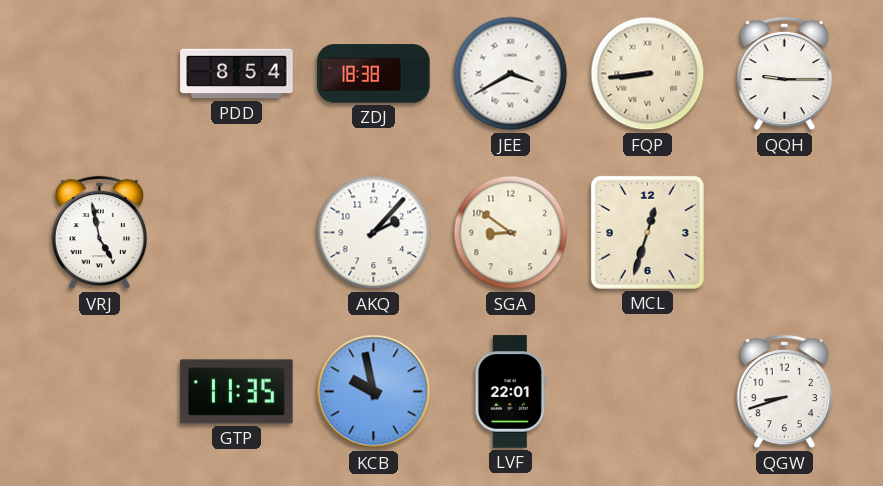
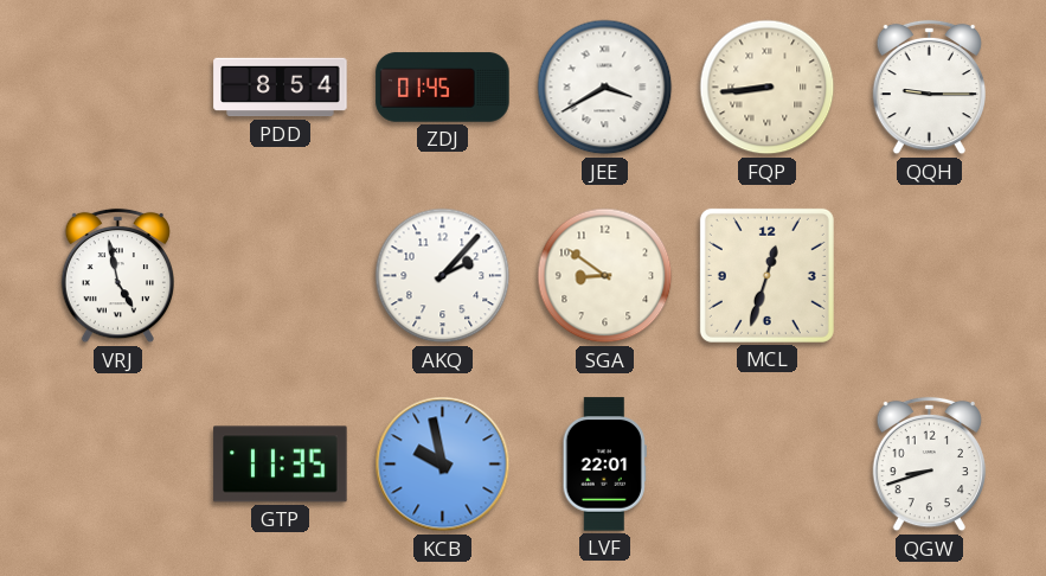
ZDJ: 18:38 -> 01:45
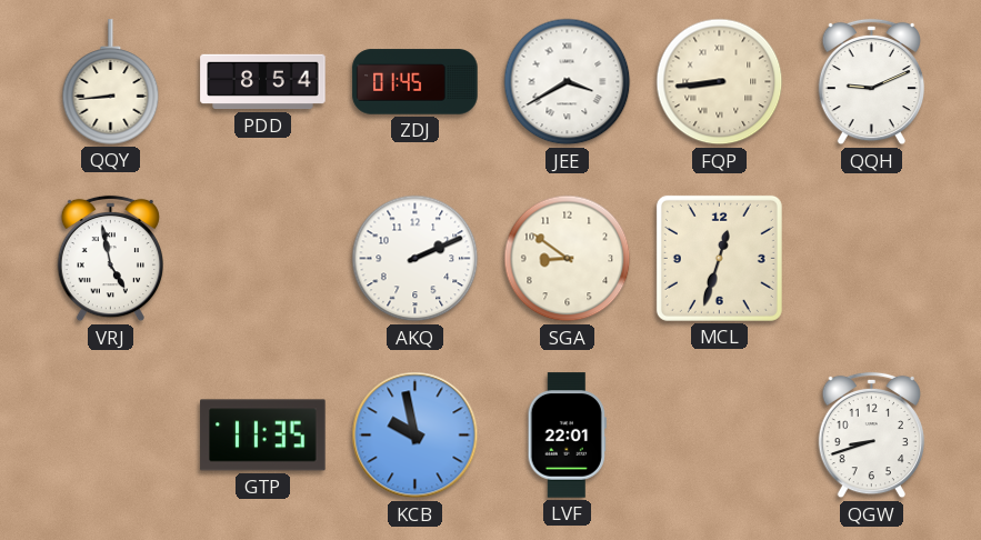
QQY: none -> 8:44
QQH: 9:15 -> 9:11
AKQ: 2:07 -> 2:11
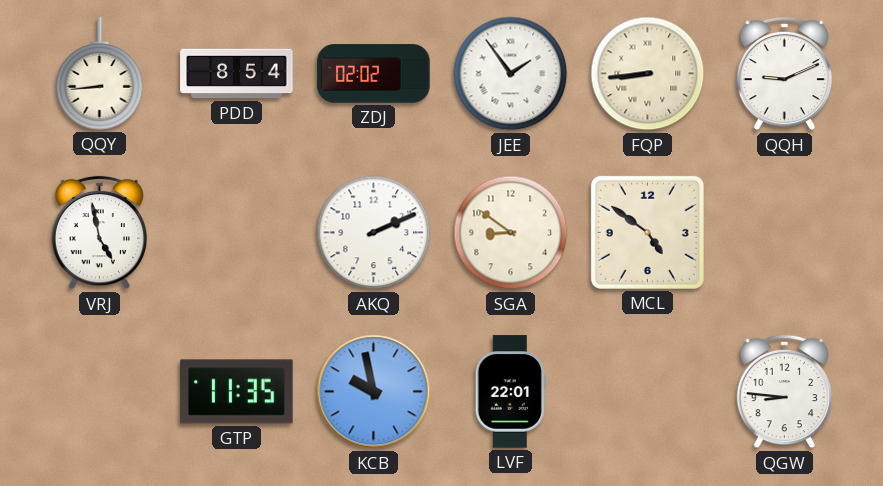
ZDJ: 01:45 -> 02:02
JEE: 3:40 -> 1:54
MCL: 12:33 -> 4:51
QGW: 8:42 -> 8:46
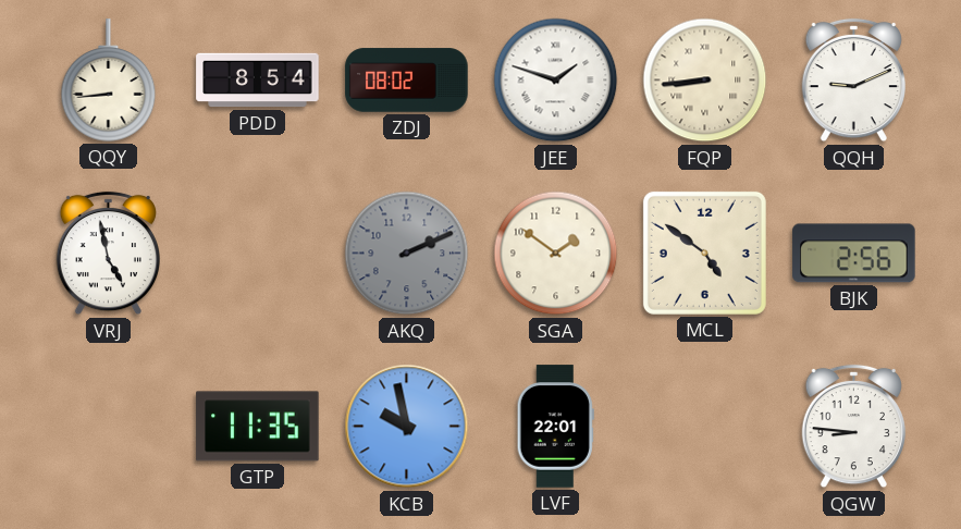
ZDJ: 02:02 -> 08:02
JEE: 1:54 -> 1:48
AKQ dial: white -> grey
SGA: 8:51 -> 1:51
BJK: none -> 2:56
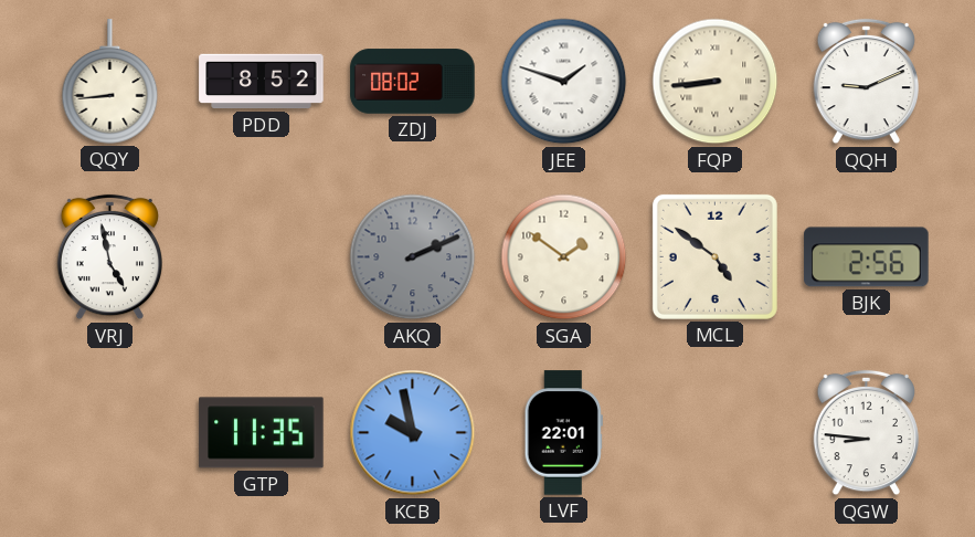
PDD: 8:54 -> 8:52
